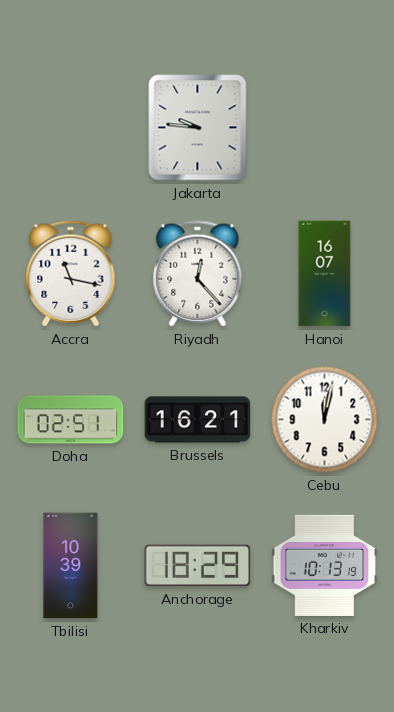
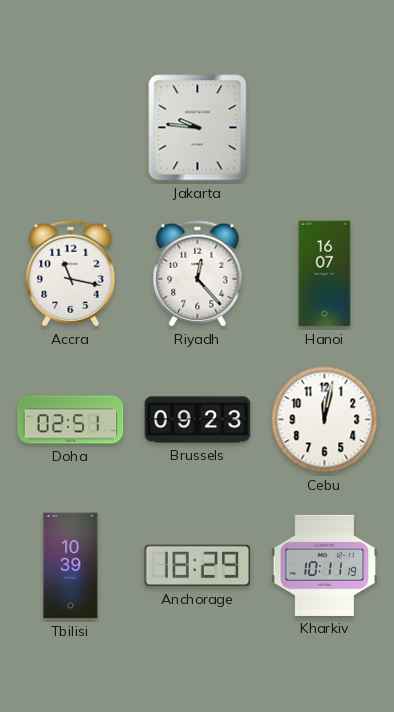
Brussels: 16:21 -> 09:23
Kharkiv: 10:13 -> 10:11
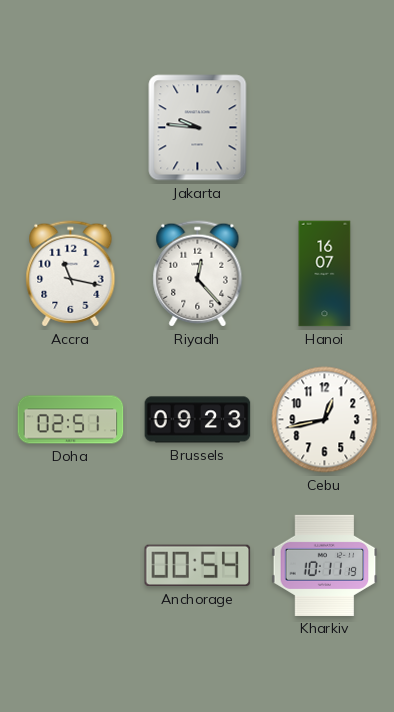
Cebu: 12:02 -> 12:43
Tbilisi: 10:39 -> none
Anchorage: 18:29 -> 00:54
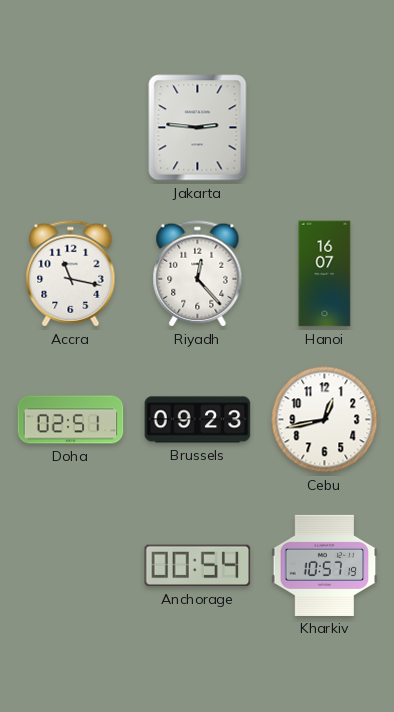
Jakarta: 9:46 -> 2:46
Kharkiv: 10:11 -> 10:57
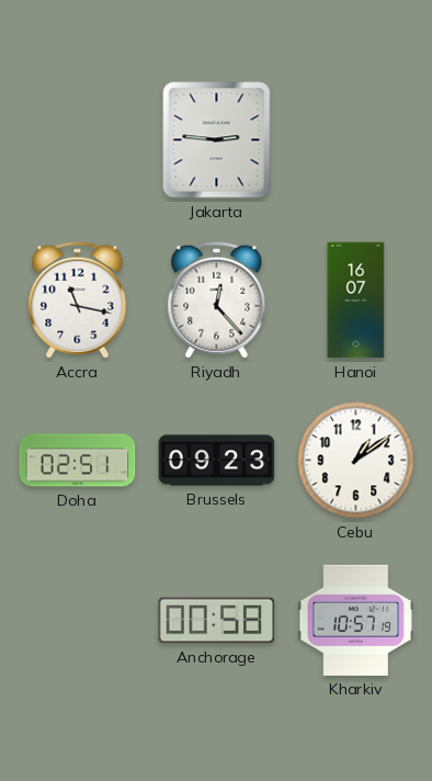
Cebu: 12:43 -> 1:09
Anchorage: 00:54 -> 00:58
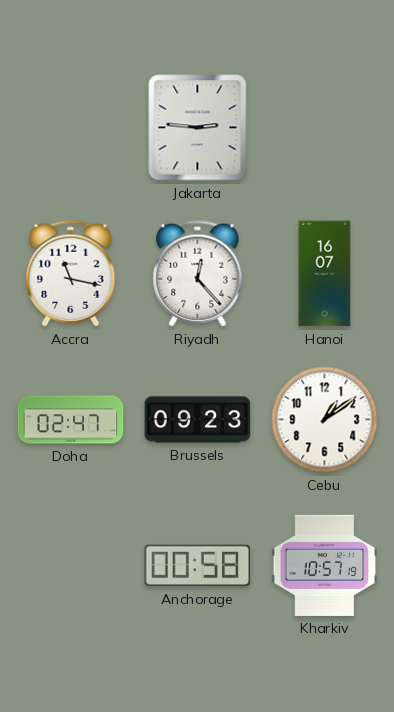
Doha: 02:51 -> 02:47
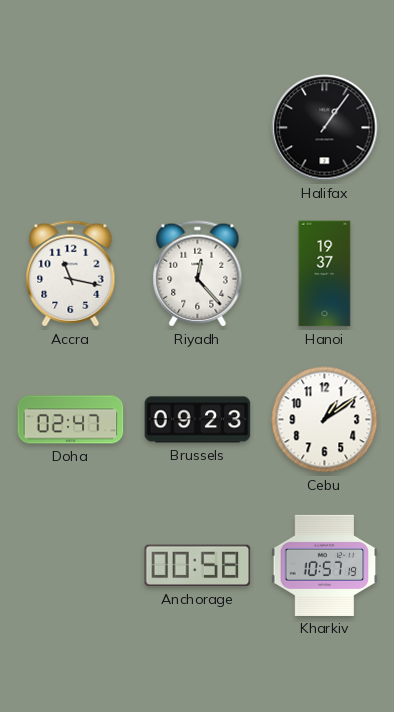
Jakarta: 2:46 -> none
Halifax: none -> 1:06
Hanoi: 16:07 -> 19:37
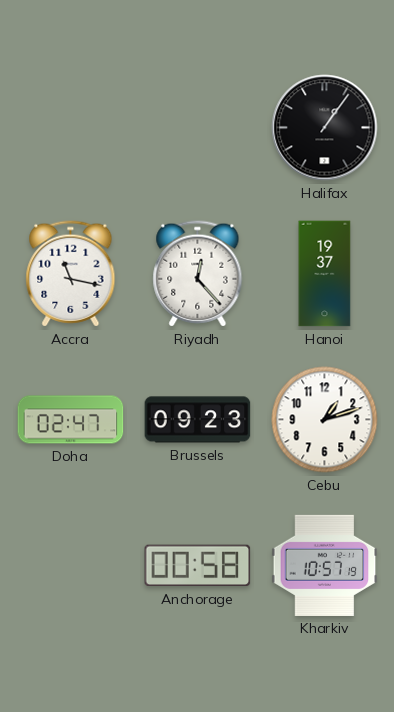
Cebu: 1:09 -> 1:12
